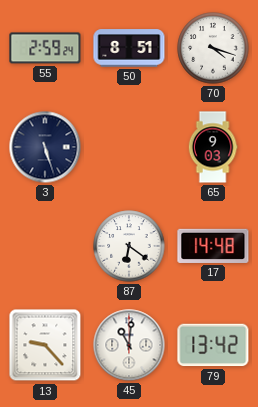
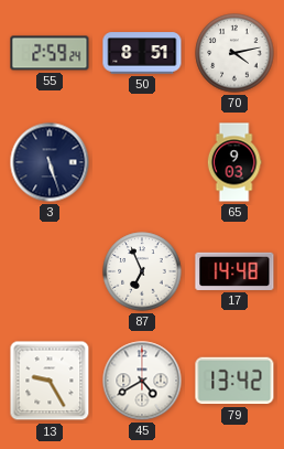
70: 4:18 -> 4:13
87: 6:21 -> 6:56
13: 9:23 -> 9:25
45: 11:01 -> 4:40
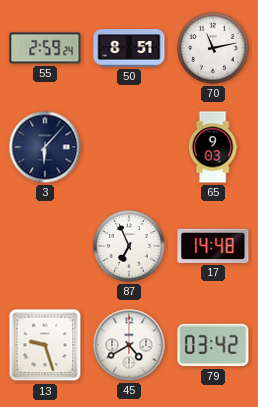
70: 4:13 -> 11:13
3: 5:27 -> 6:07
13: 9:25 -> 9:27
79: 13:42 -> 03:42
